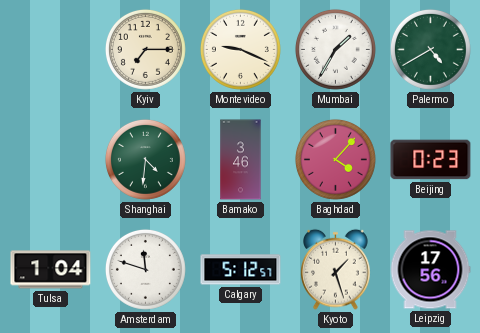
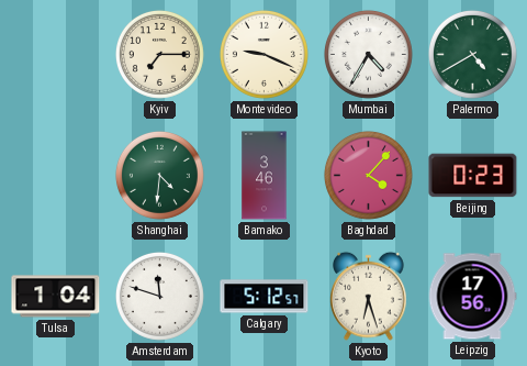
Mumbai: 1:35 -> 4:35
Kyoto: 1:27 -> 6:27
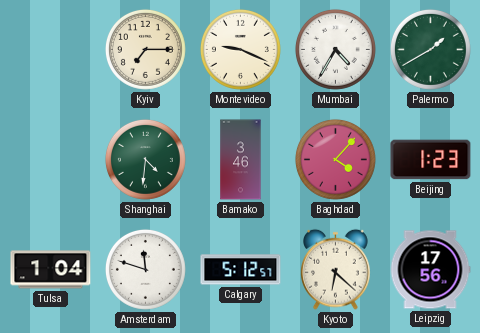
Palermo: 4:40 -> 1:40
Beijing: 0:23 -> 1:23
Kyoto: 6:27 -> 6:22
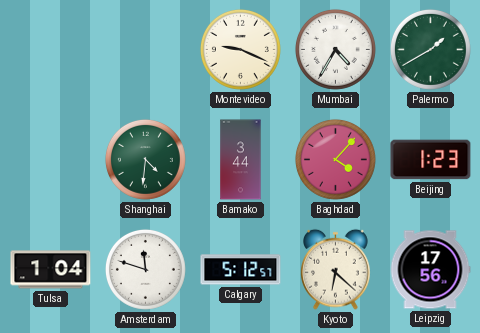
Kyiv: 7:15 -> none
Bamako: 3:46 -> 3:44
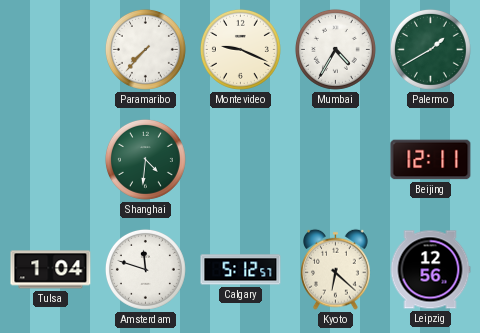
Paramaribo: none -> 7:37
Bamako: 3:44 -> none
Baghdad: 4:07 -> none
Beijing: 1:23 -> 12:11
Leipzig: 17:56 -> 12:56
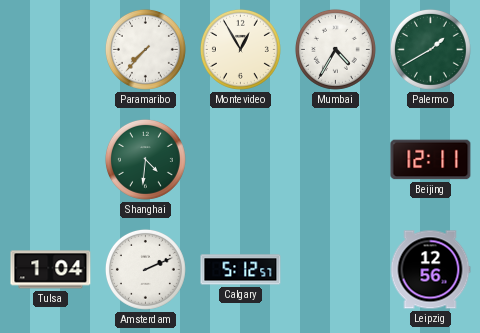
Montevideo: 9:19 -> 12:55
Amsterdam: 11:48 -> 2:11
Kyoto: 6:22 -> none
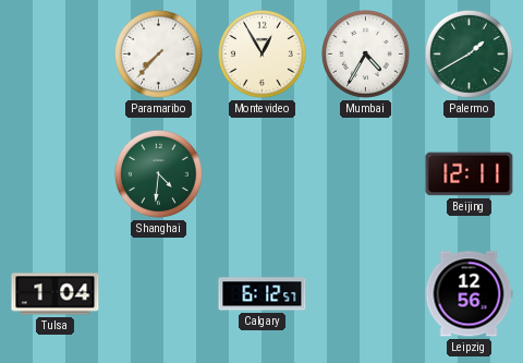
Amsterdam: 2:11 -> none
Calgary: 5:12 -> 6:12
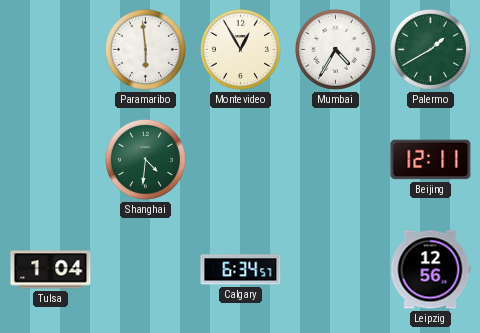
Paramaribo: 7:37 -> 5:59
Calgary: 6:12 -> 6:34
